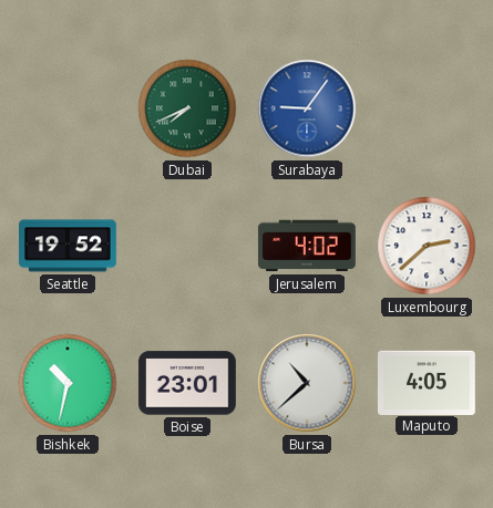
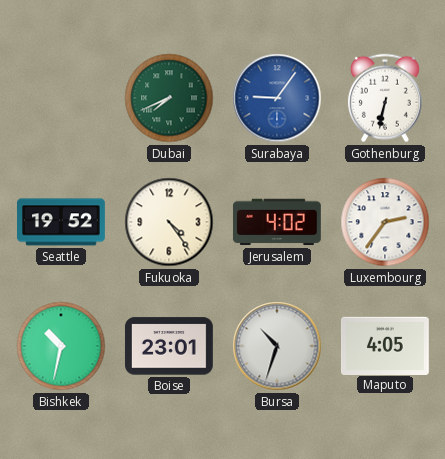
Gothenburg: none -> 6:32
Fukuoka: none -> 4:24
Luxembourg: 2:38 -> 2:36
Bursa: 10:38 -> 10:33
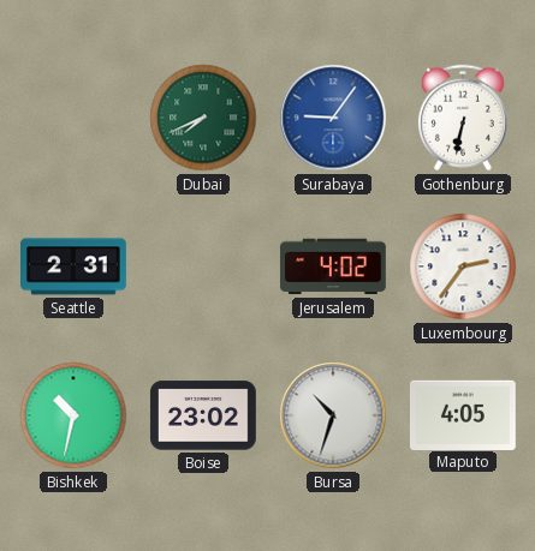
Seattle: 19:52 -> 2:31
Fukuoka: 4:24 -> none
Boise: 23:01 -> 23:02
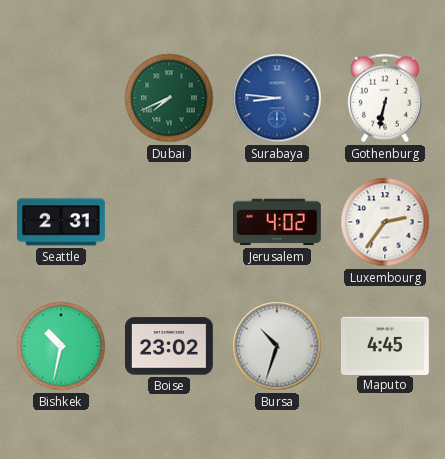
Surabaya: 9:06 -> 8:46
Maputo: 4:05 -> 4:45
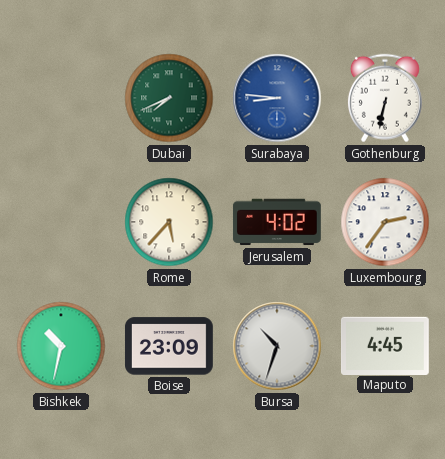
Seattle: 2:31 -> none
Rome: none -> 5:37
Boise: 23:02 -> 23:09
